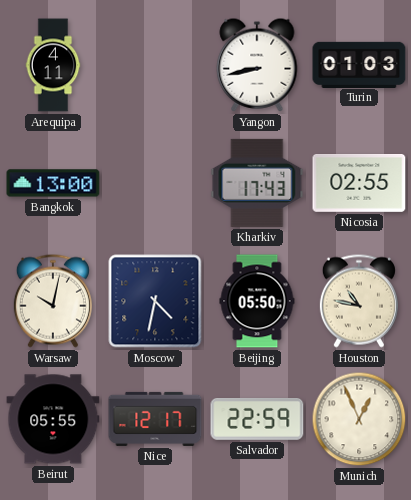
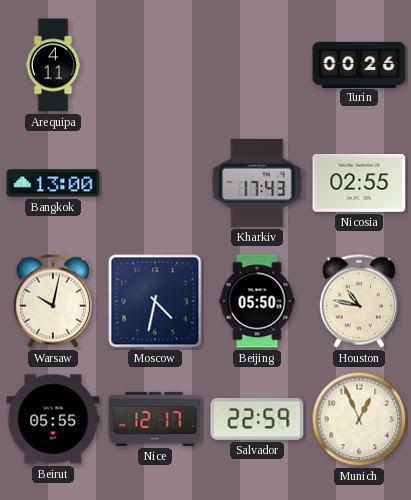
Yangon: 8:43 -> none
Turin: 01:03 -> 00:26
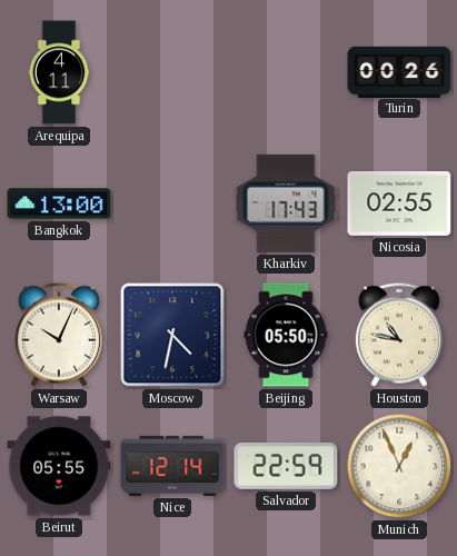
Warsaw: 10:02 -> 10:04
Nice: 12:17 -> 12:14
